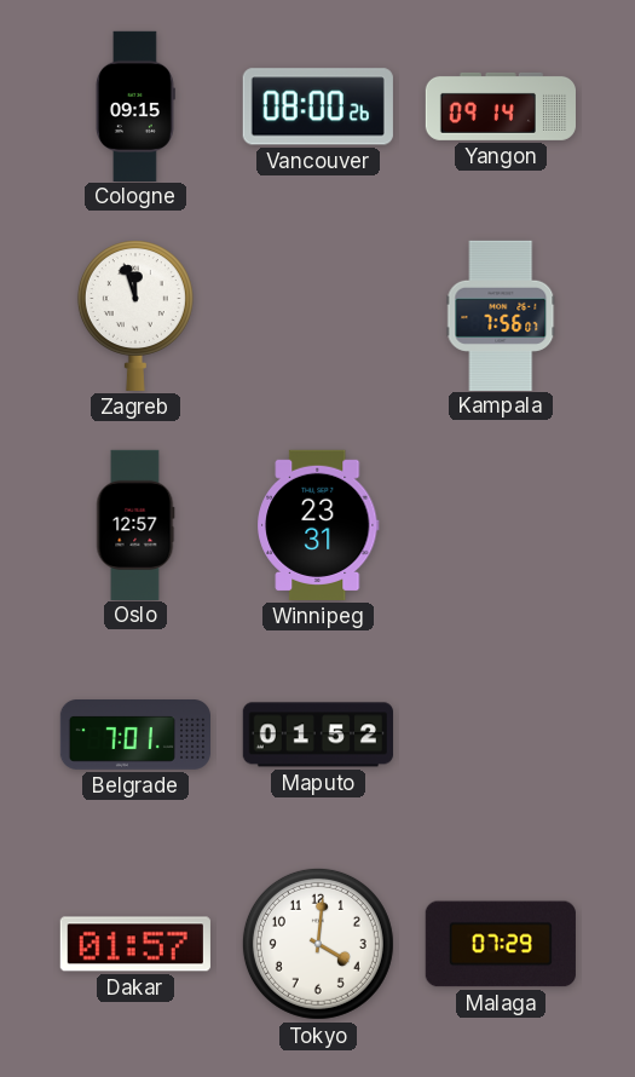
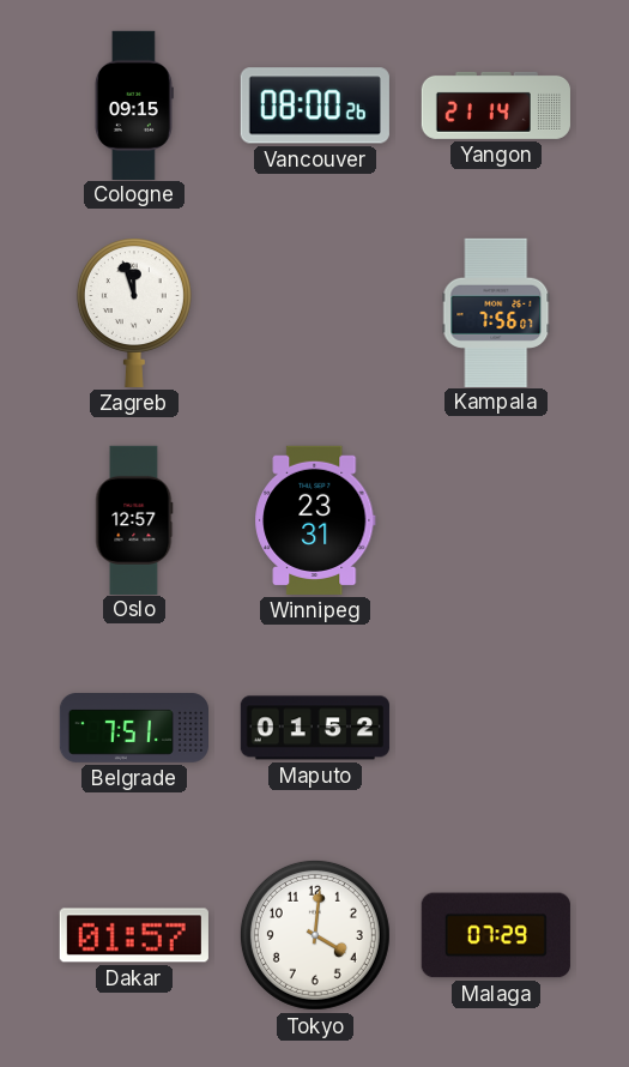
Yangon: 09:14 -> 21:14
Belgrade: 7:01 -> 7:51
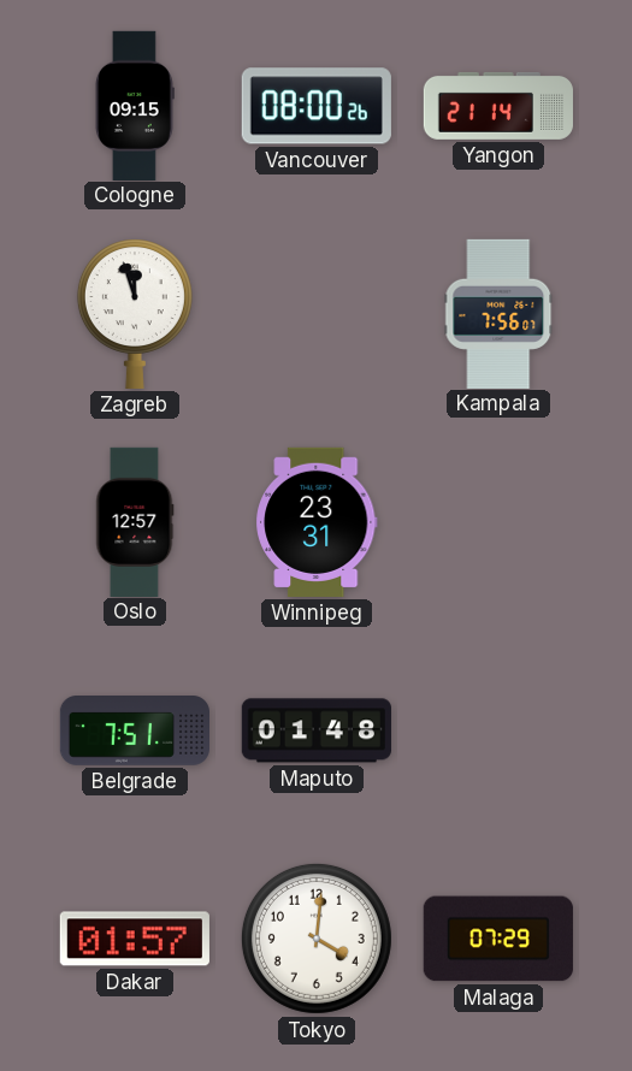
Maputo: 01:52 -> 01:48
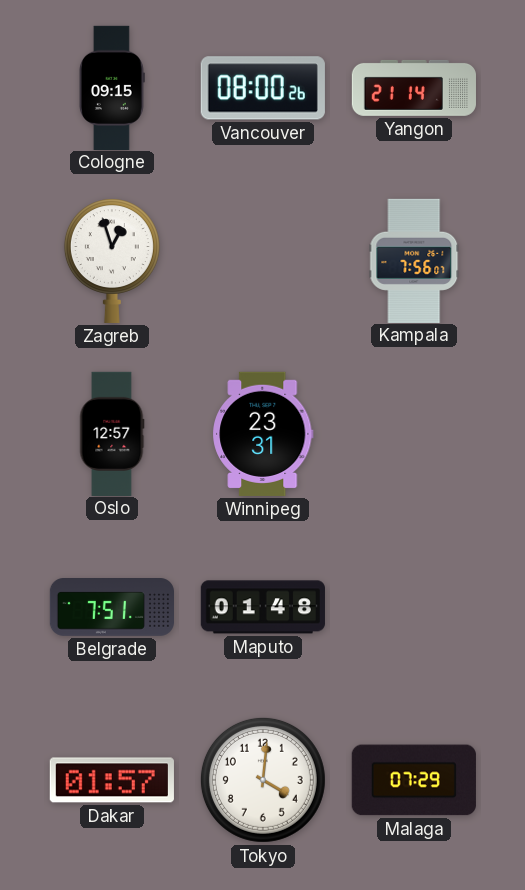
Zagreb: 11:57 -> 12:57
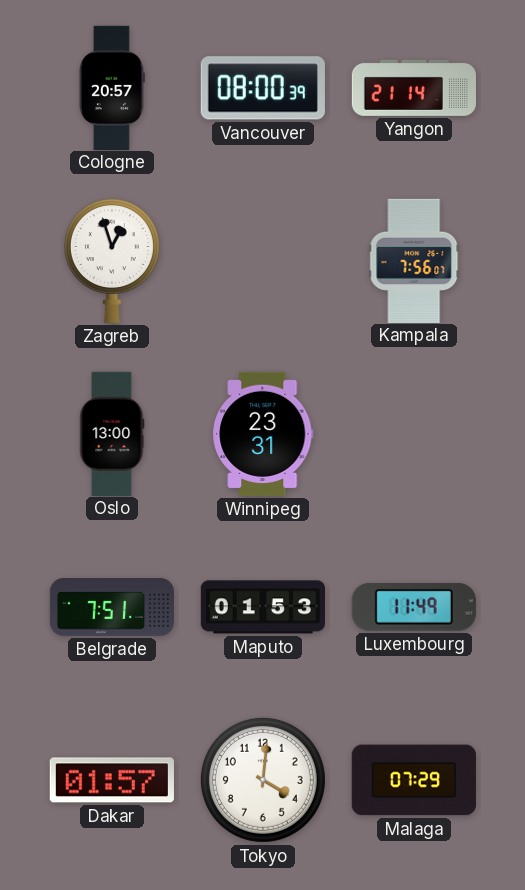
Cologne: 09:15 -> 20:57
Vancouver: 08:00:26 -> 08:00:39
Oslo: 12:57 -> 13:00
Maputo: 01:48 -> 01:53
Luxembourg: none -> 11:49
